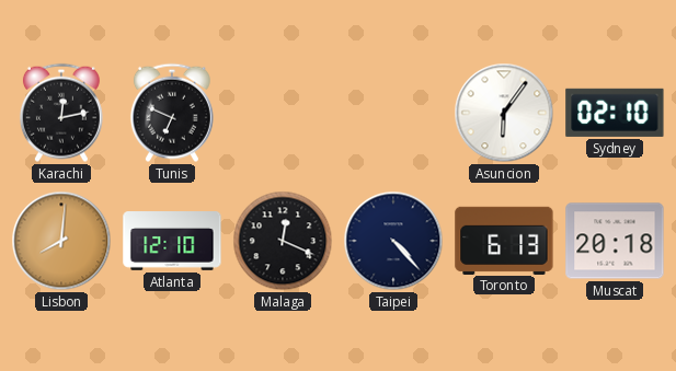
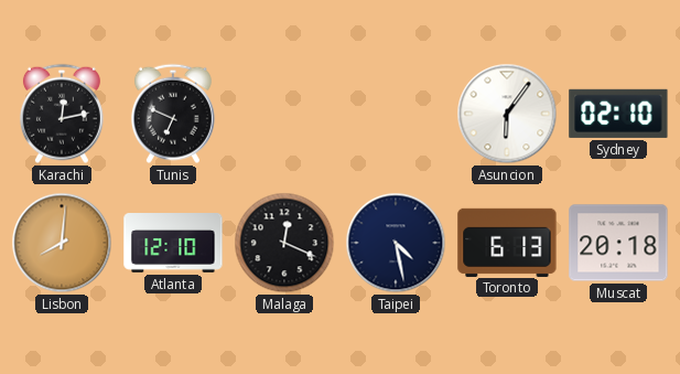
Taipei: 4:23 -> 4:28
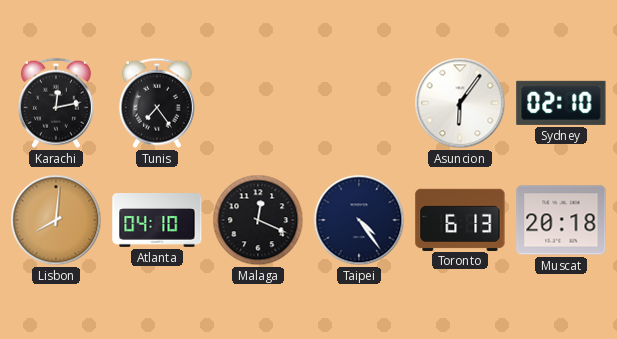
Tunis: 6:49 -> 7:24
Atlanta: 12:10 -> 04:10
Taipei: 4:28 -> 4:24
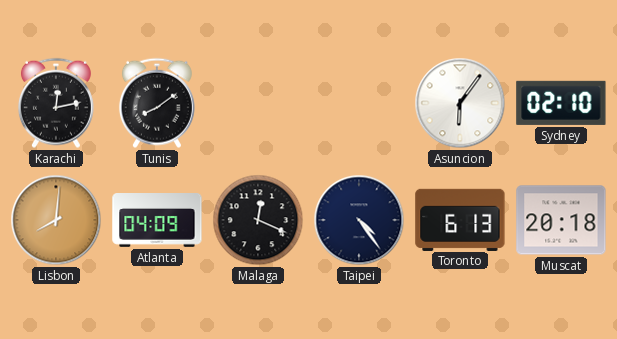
Tunis: 7:24 -> 8:09
Atlanta: 04:10 -> 04:09
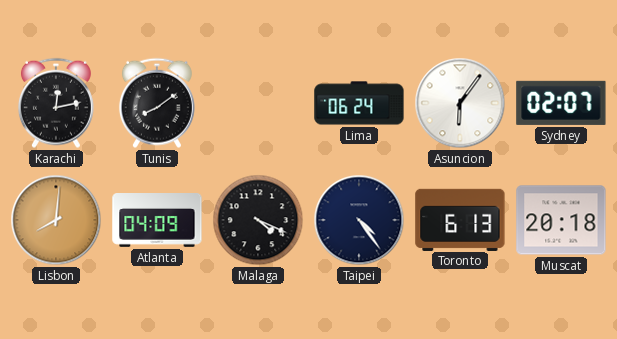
Lima: none -> 06:24
Sydney: 02:10 -> 02:07
Malaga: 12:19 -> 4:19
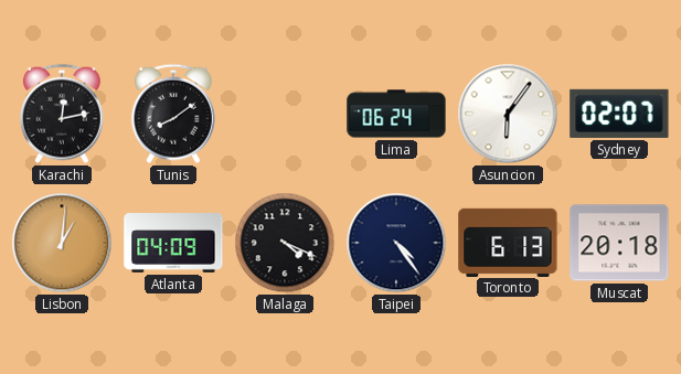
Lisbon: 8:01 -> 1:01
